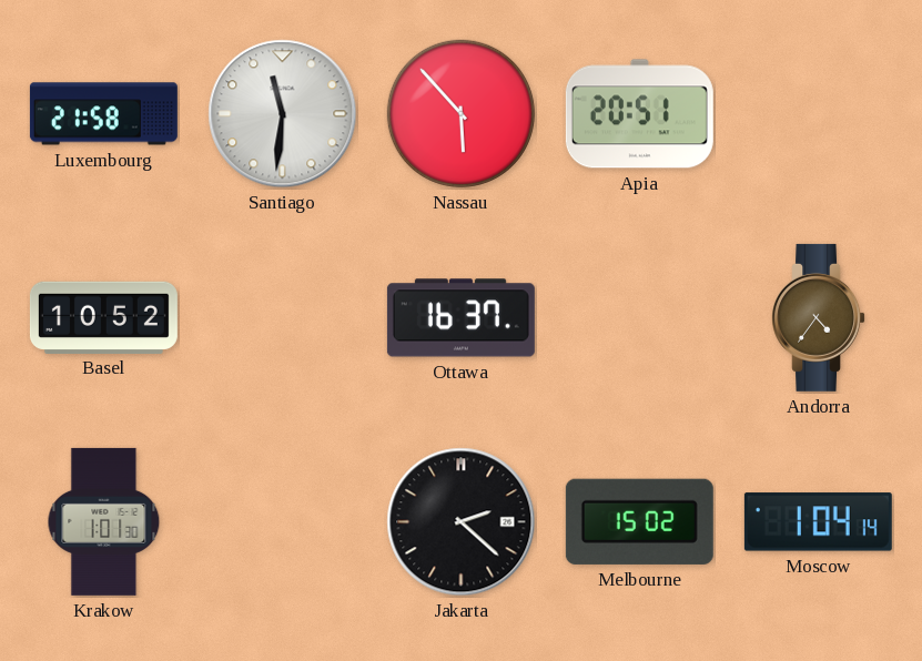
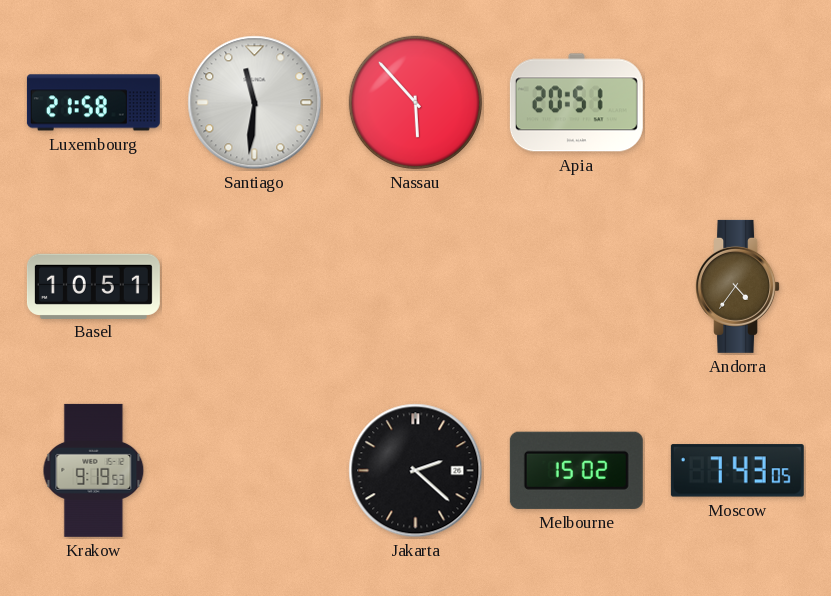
Basel: 10:52 -> 10:51
Ottawa: 16:37 -> none
Krakow: 1:01 -> 9:19
Moscow: 1:04 -> 7:43
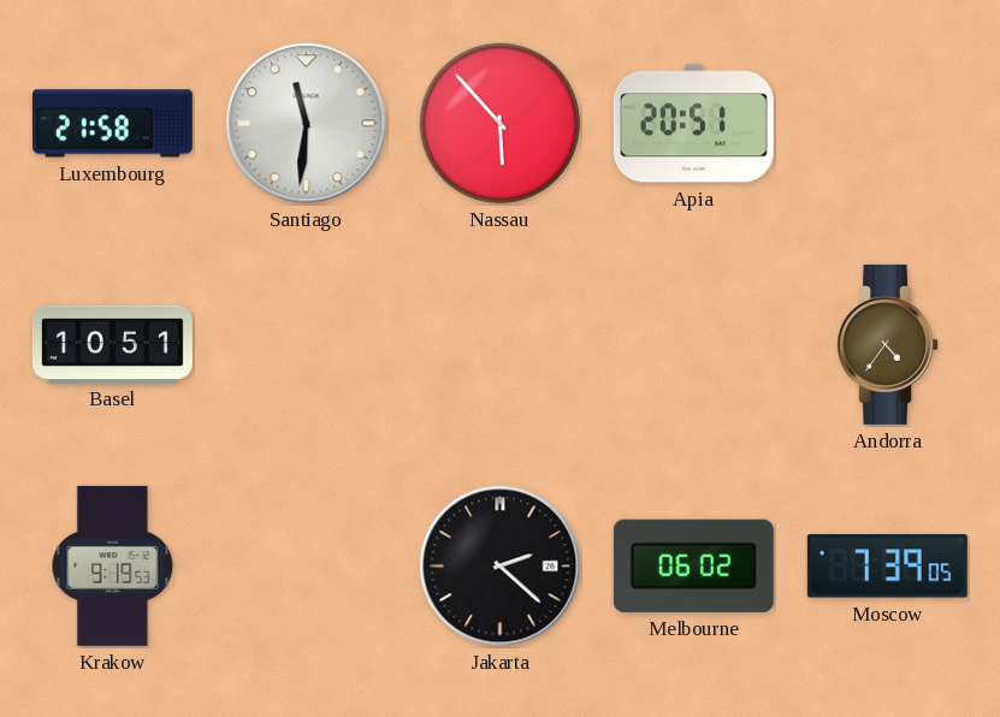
Melbourne: 15:02 -> 06:02
Moscow: 7:43 -> 7:39
